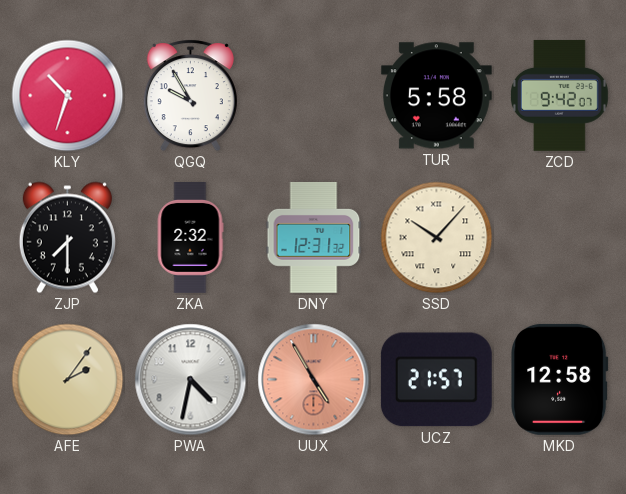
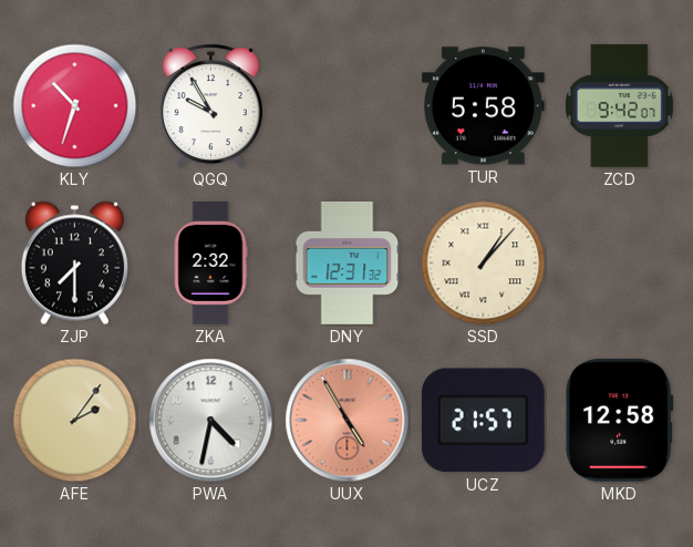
SSD: 10:07 -> 1:07
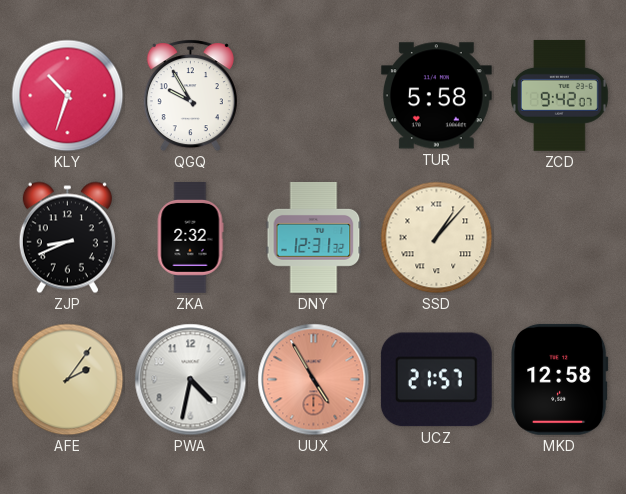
ZJP: 7:30 -> 8:41
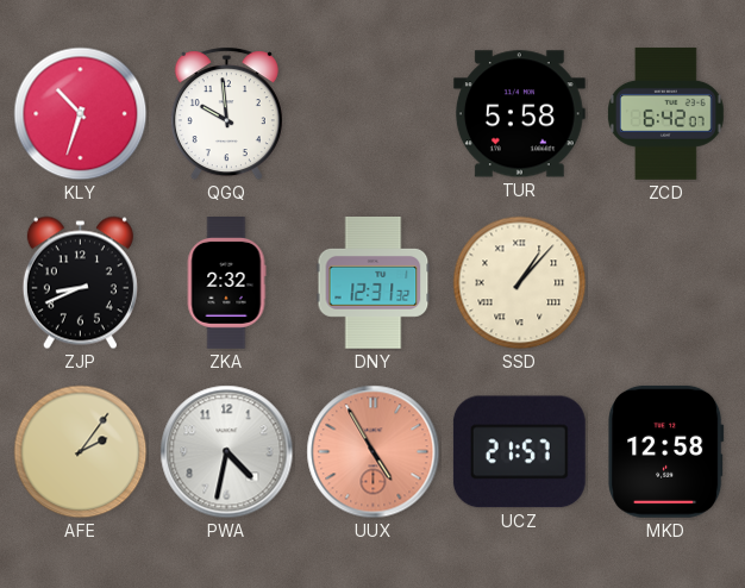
QGQ: 9:55 -> 9:59
ZCD: 9:42 -> 6:42
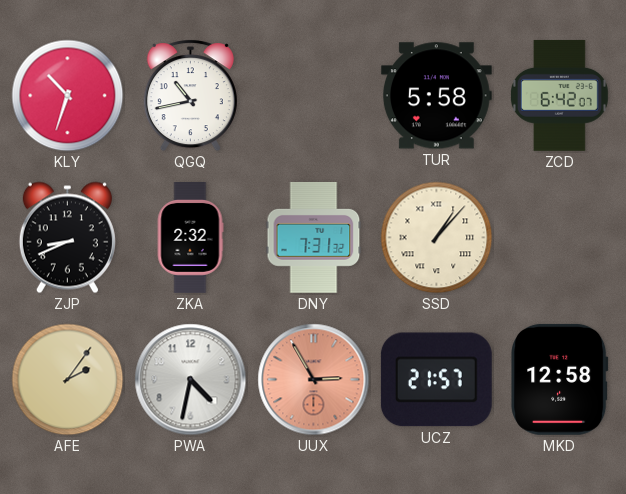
QGQ: 9:59 -> 10:43
DNY: 12:31 -> 7:31
UUX: 4:55 -> 2:55
